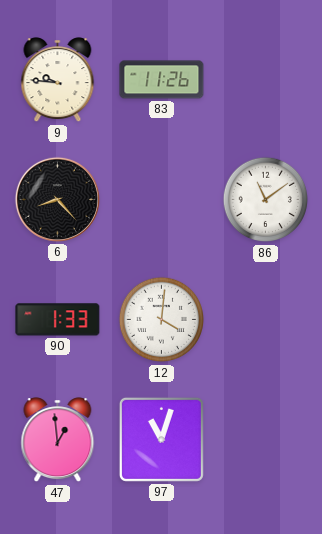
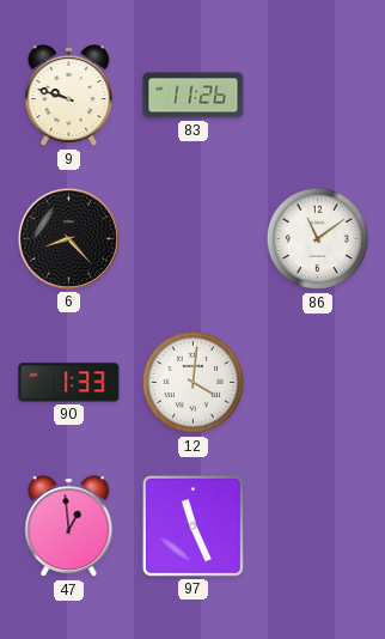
9: 9:46 -> 9:48
97: 11:03 -> 11:26
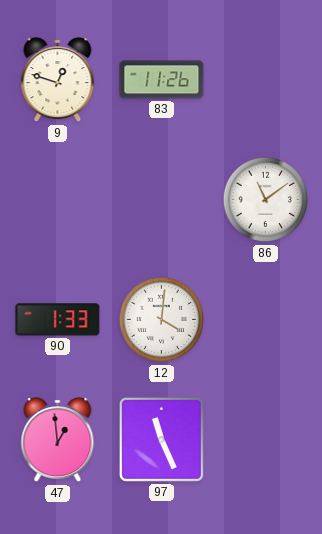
9: 9:48 -> 12:48
6: 8:23 -> none
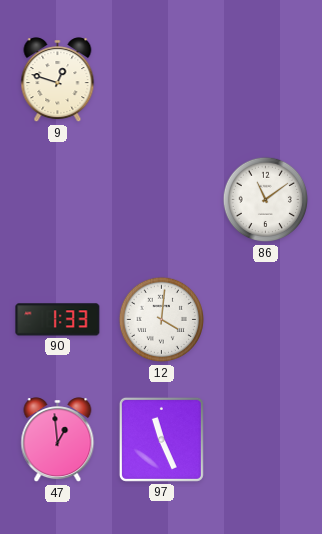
83: 11:26 -> none
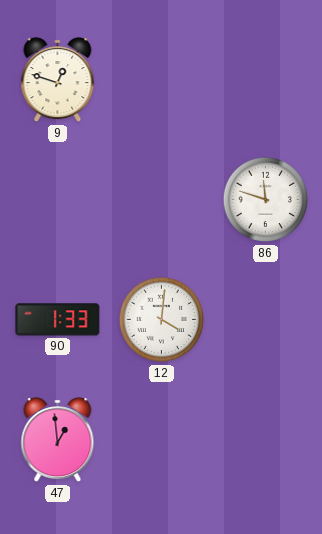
86: 11:09 -> 11:48
97: 11:26 -> none
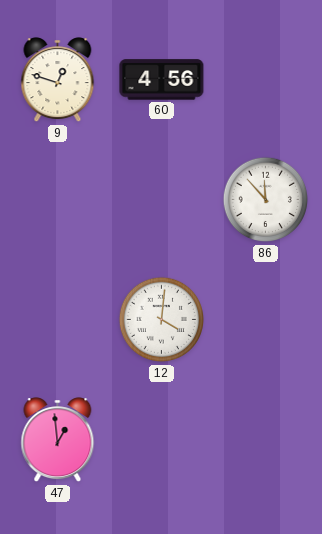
60: none -> 4:56
86: 11:48 -> 11:53
90: 1:33 -> none
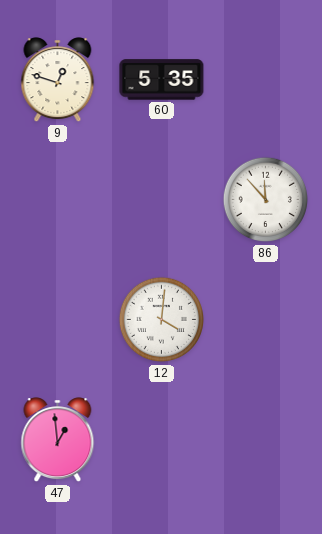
60: 4:56 -> 5:35
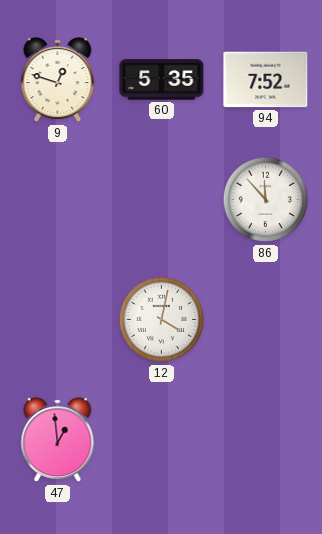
94: none -> 7:52
12: 4:01 -> 4:02
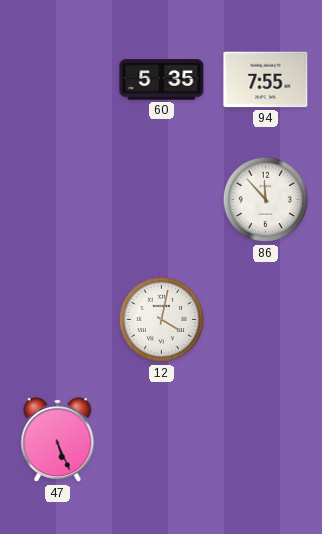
9: 12:48 -> none
94: 7:52 -> 7:55
47: 12:59 -> 5:26
